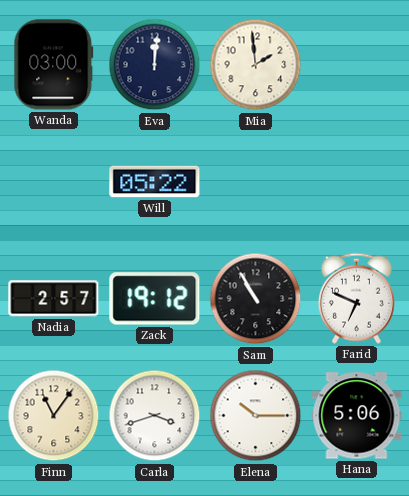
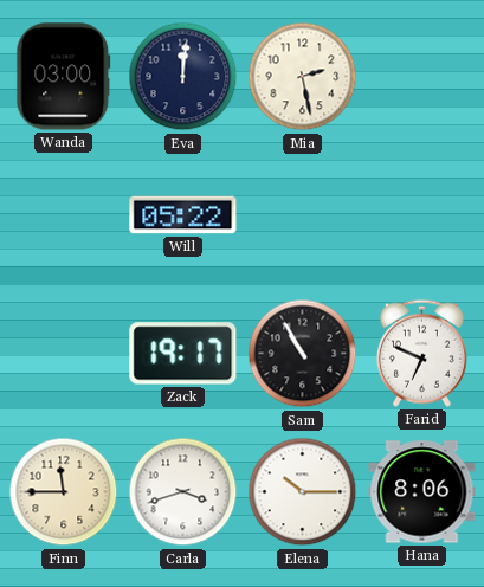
Mia: 1:59 -> 2:28
Nadia: 2:57 -> none
Zack: 19:12 -> 19:17
Finn: 11:06 -> 11:45
Hana: 5:06 -> 8:06
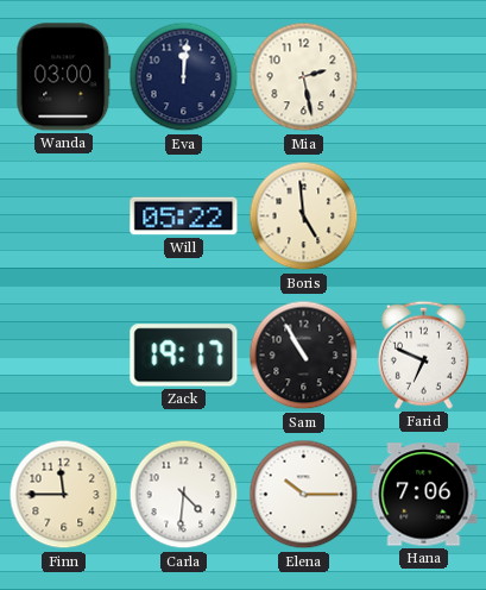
Boris: none -> 4:59
Carla: 3:42 -> 4:31
Hana: 8:06 -> 7:06
